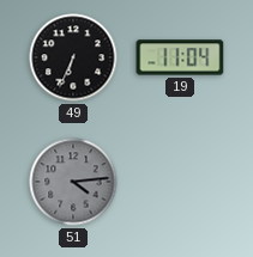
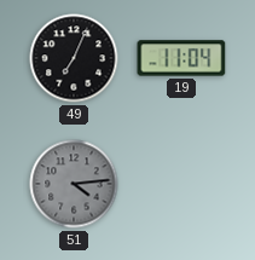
49: 6:34 -> 7:04
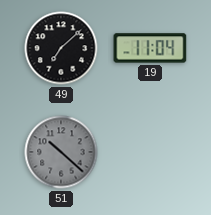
49: 7:04 -> 7:08
51: 4:14 -> 10:22
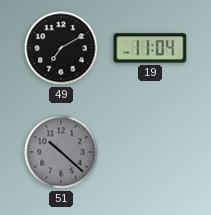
49: 7:08 -> 7:10
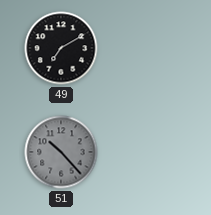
19: 11:04 -> none
51: 10:22 -> 10:23
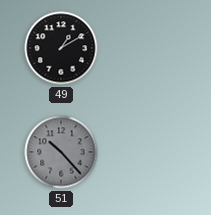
49: 7:10 -> 1:10
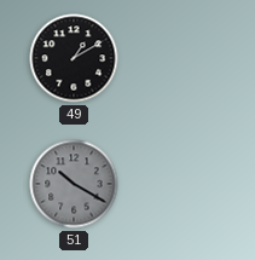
51: 10:23 -> 10:20
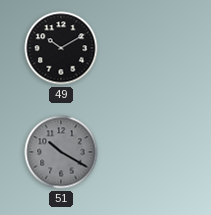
49: 1:10 -> 10:10
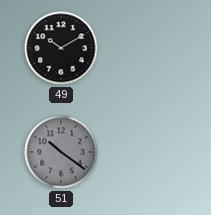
51: 10:20 -> 10:21
